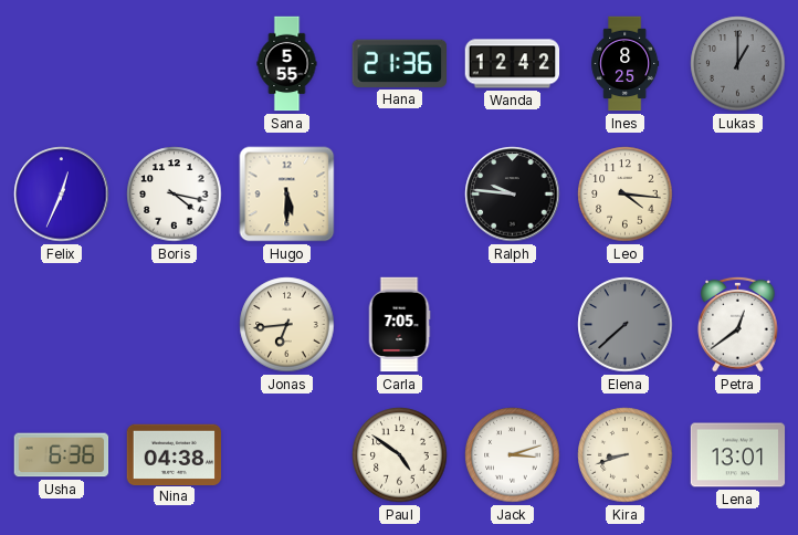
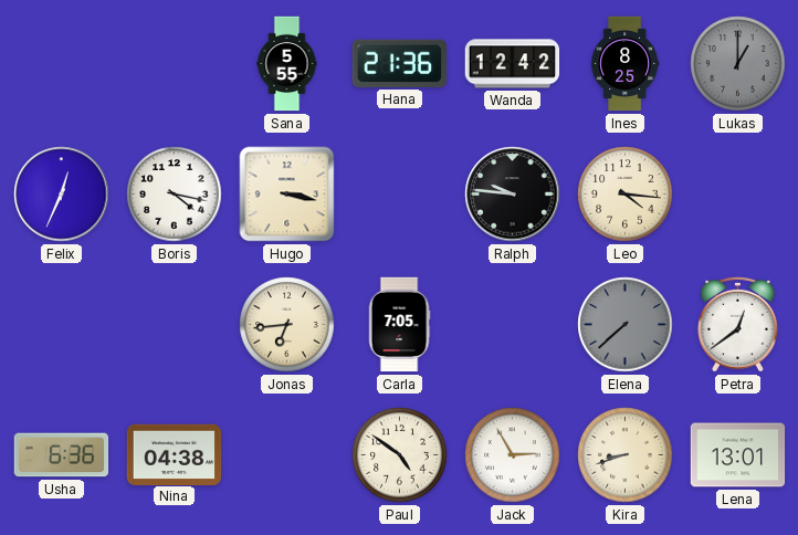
Hugo: 5:30 -> 3:17
Jack: 3:12 -> 2:55
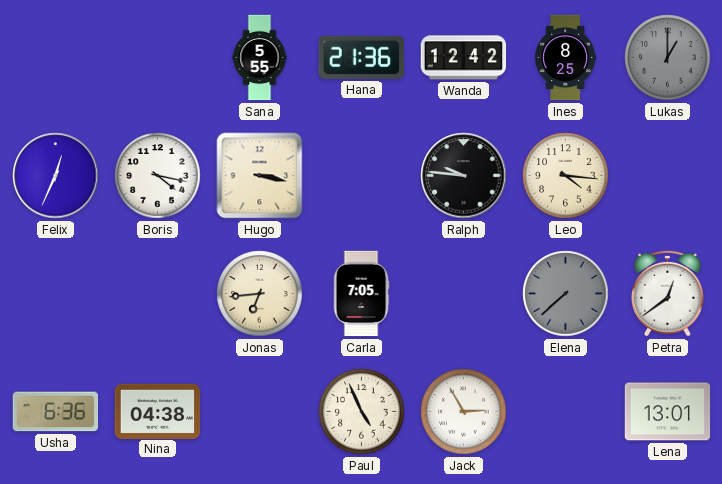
Paul: 4:51 -> 4:56
Kira: 8:42 -> none
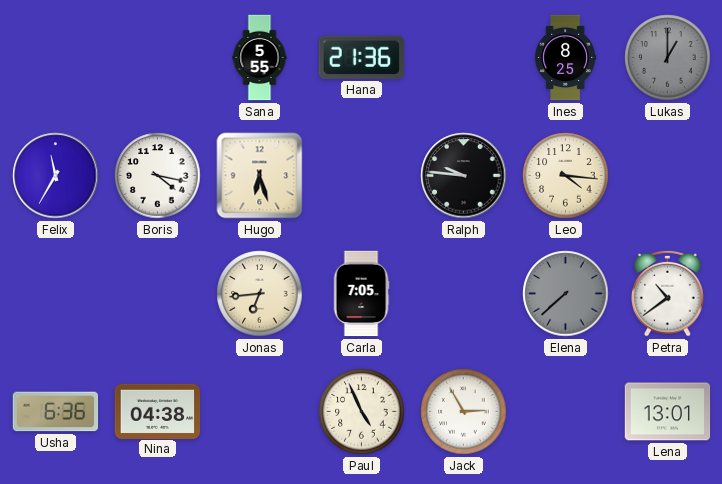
Wanda: 12:42 -> none
Felix: 12:34 -> 11:35
Hugo: 3:17 -> 6:27
Petra: 12:39 -> 10:39
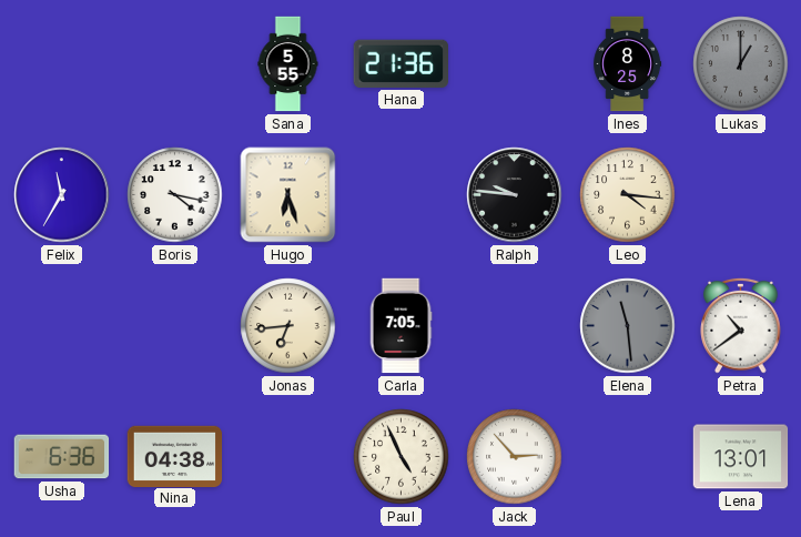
Elena: 7:38 -> 11:29
Jack: 2:55 -> 2:53
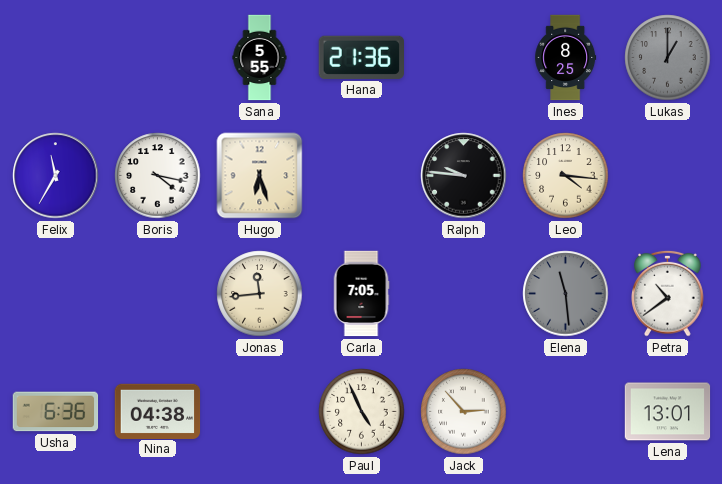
Jonas: 6:44 -> 11:44
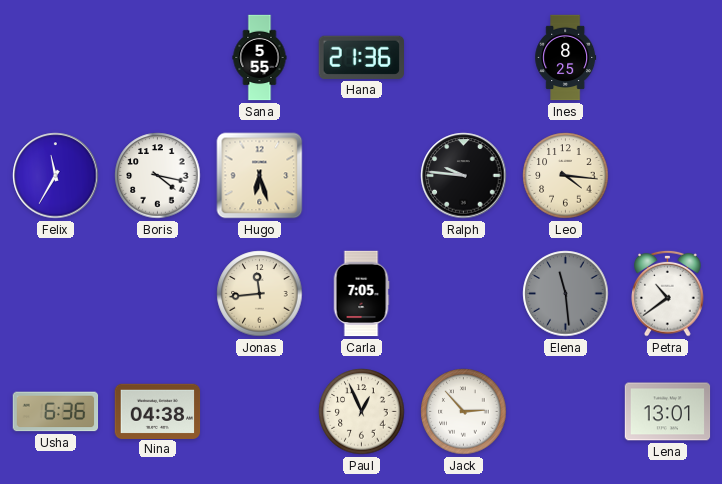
Lukas: 1:00 -> none
Paul: 4:56 -> 12:56
